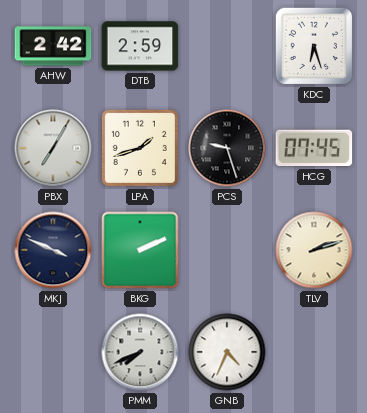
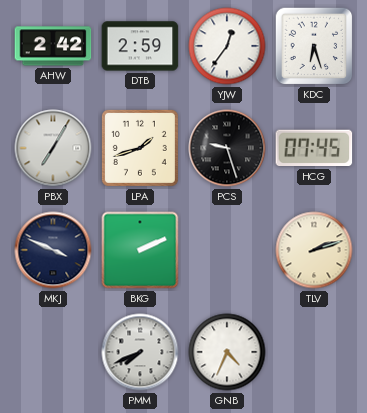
YJW: none -> 12:36
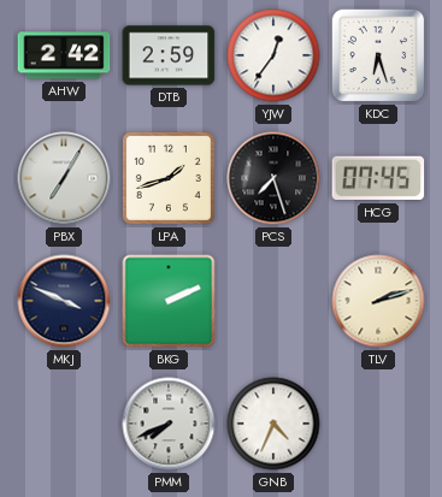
PCS: 9:27 -> 7:27
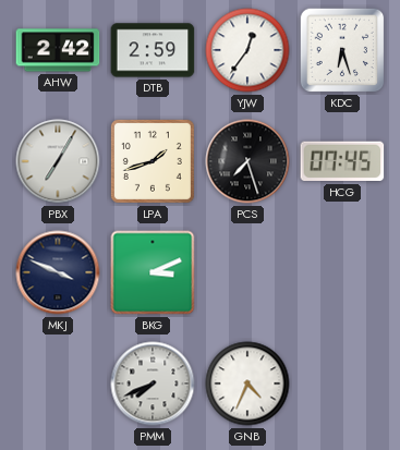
BKG: 2:11 -> 3:11
TLV: 2:12 -> none
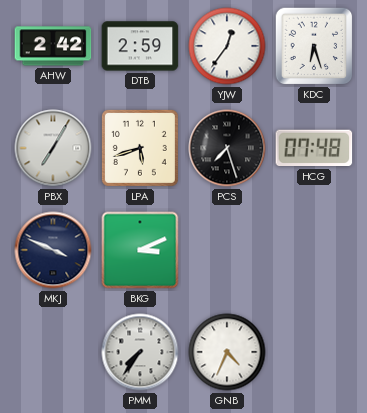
LPA: 1:42 -> 5:42
HCG: 07:45 -> 07:48
PMM: 7:41 -> 7:36
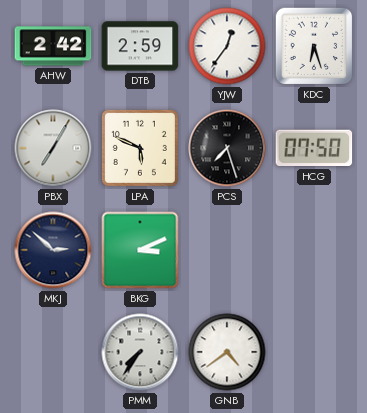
LPA: 5:42 -> 5:49
HCG: 07:48 -> 07:50
MKJ: 3:49 -> 2:52
GNB: 4:34 -> 4:39
